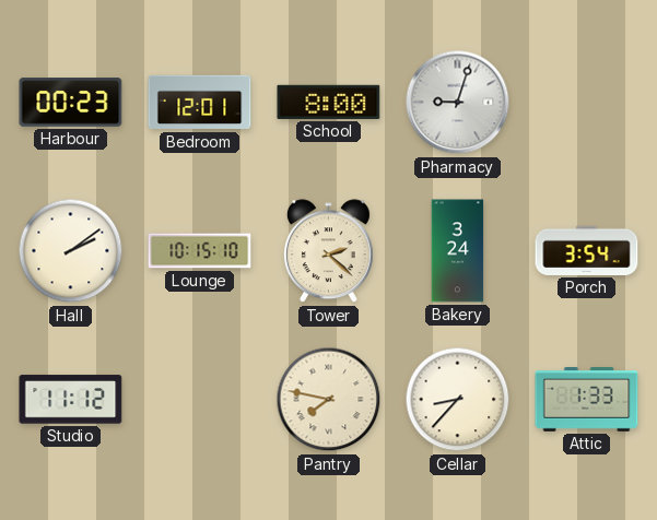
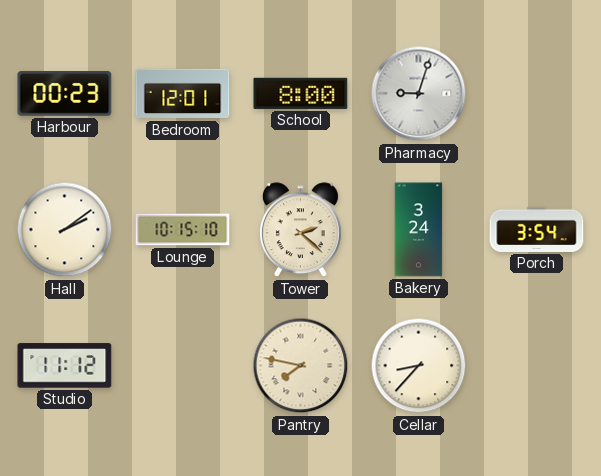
Attic: 1:33 -> none
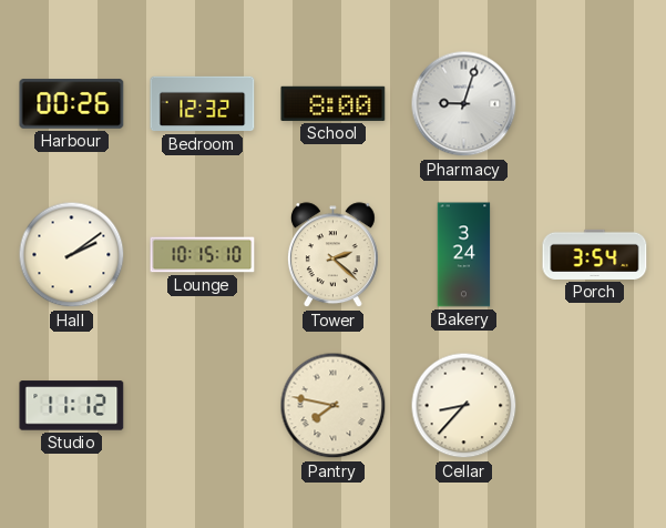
Harbour: 00:23 -> 00:26
Bedroom: 12:01 -> 12:32
